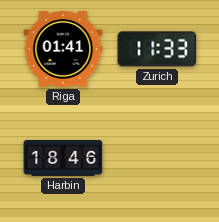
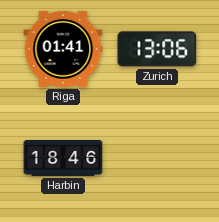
Zurich: 11:33 -> 13:06
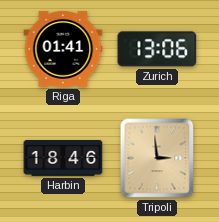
Tripoli: none -> 2:59
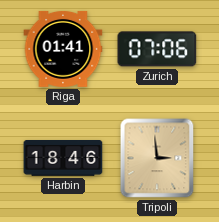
Zurich: 13:06 -> 07:06
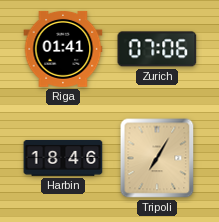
Tripoli: 2:59 -> 7:05
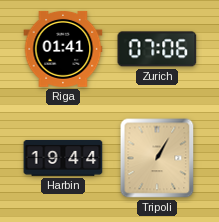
Harbin: 18:46 -> 19:44
Tripoli: 7:05 -> 1:05
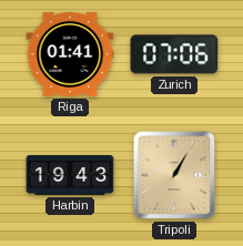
Harbin: 19:44 -> 19:43
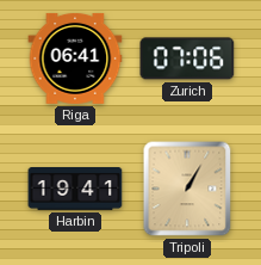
Riga: 01:41 -> 06:41
Harbin: 19:43 -> 19:41
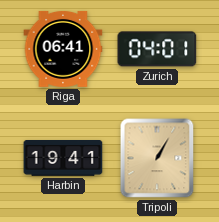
Zurich: 07:06 -> 04:01
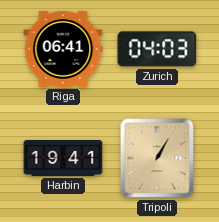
Zurich: 04:01 -> 04:03
